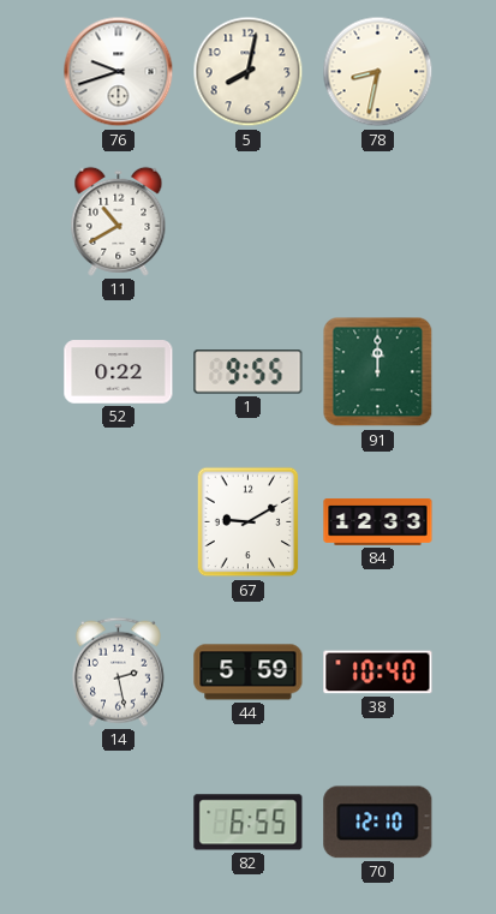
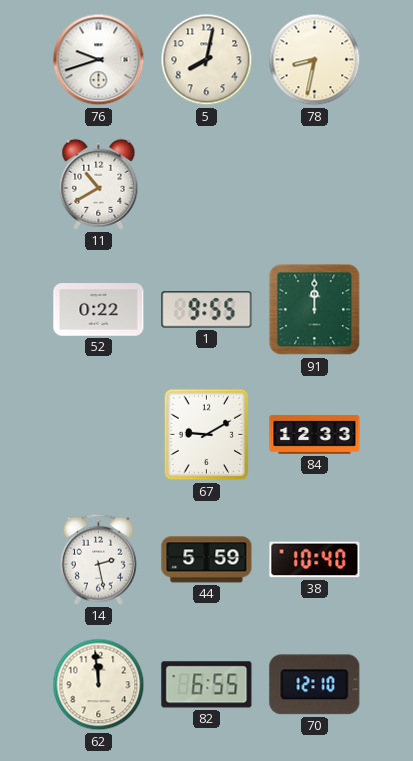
62: none -> 11:59
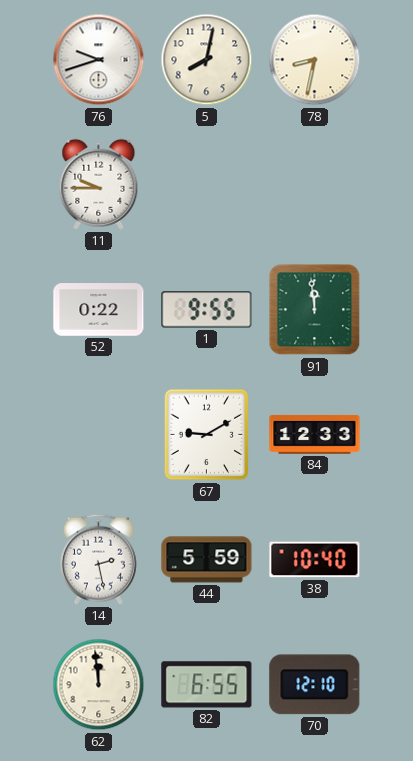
11: 10:40 -> 9:45
91: 12:00 -> 11:59
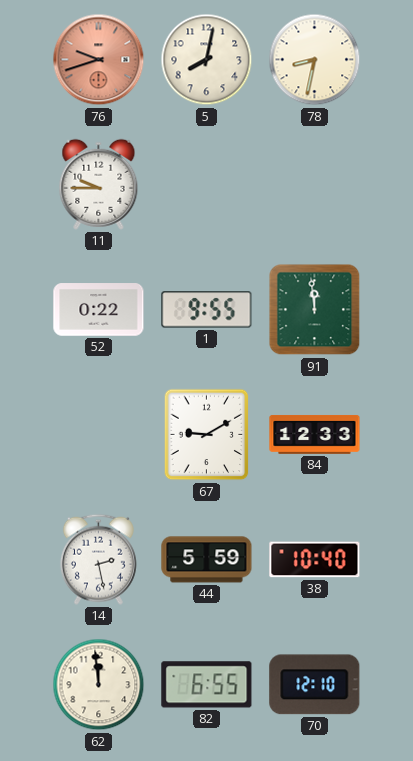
76 dial: white -> salmon
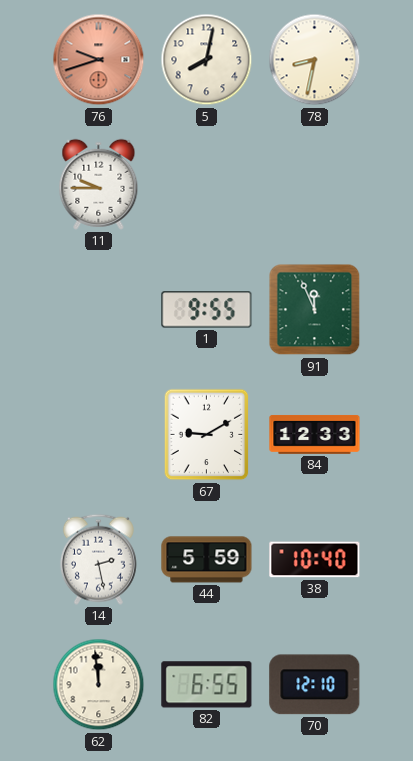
52: 0:22 -> none
91: 11:59 -> 11:56
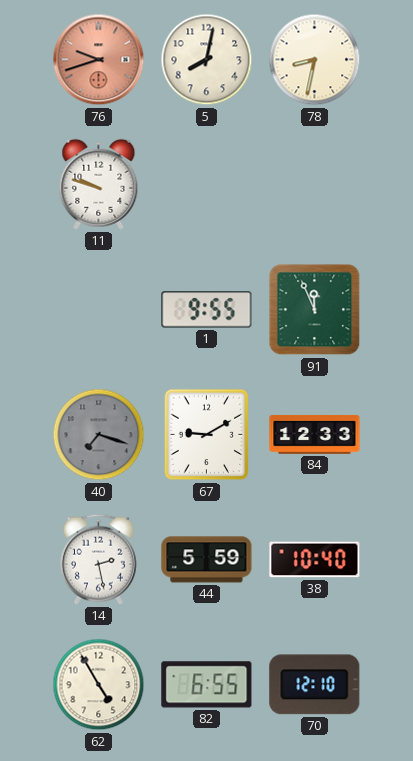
11: 9:45 -> 9:48
40: none -> 7:18
62: 11:59 -> 4:55
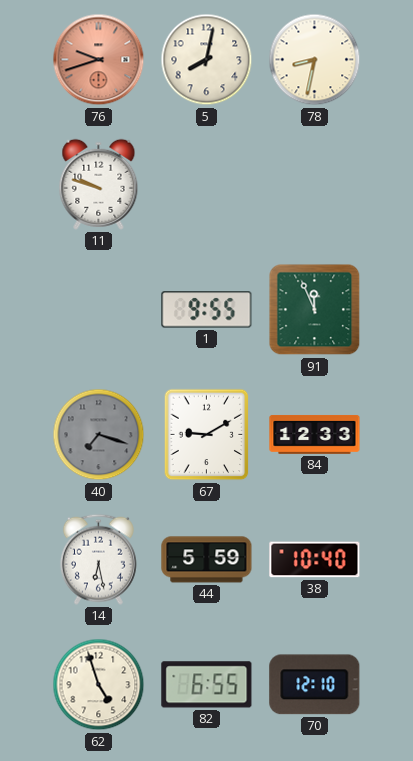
14: 2:28 -> 6:28
62: 4:55 -> 4:57
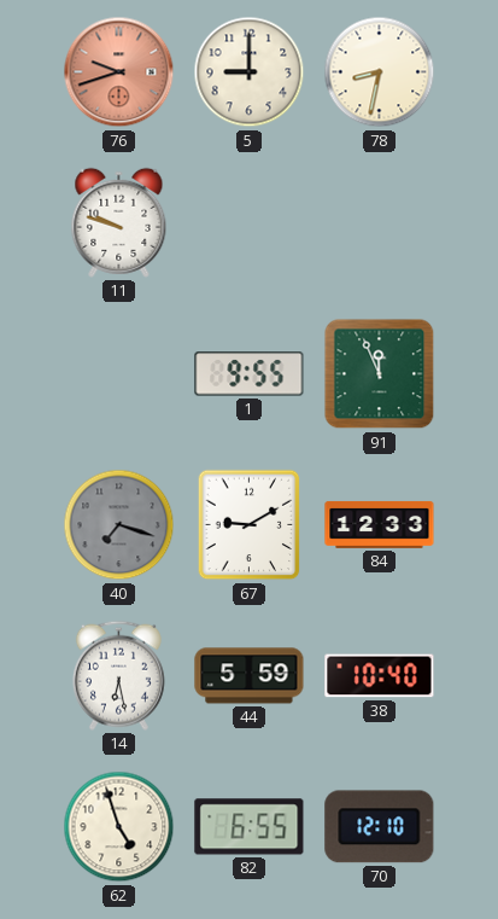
5: 8:02 -> 9:00
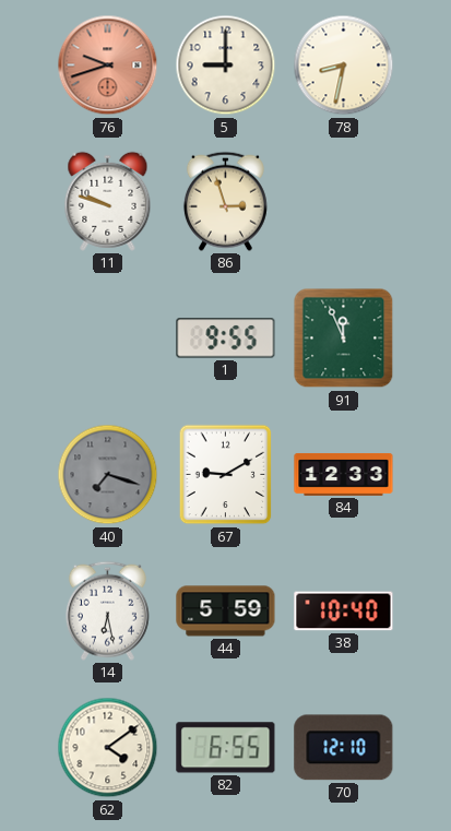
86: none -> 2:57
62: 4:57 -> 4:09
